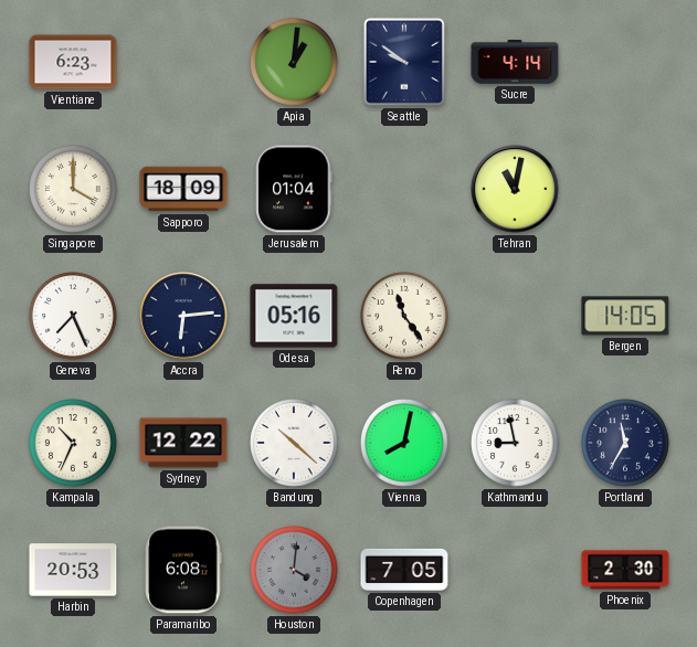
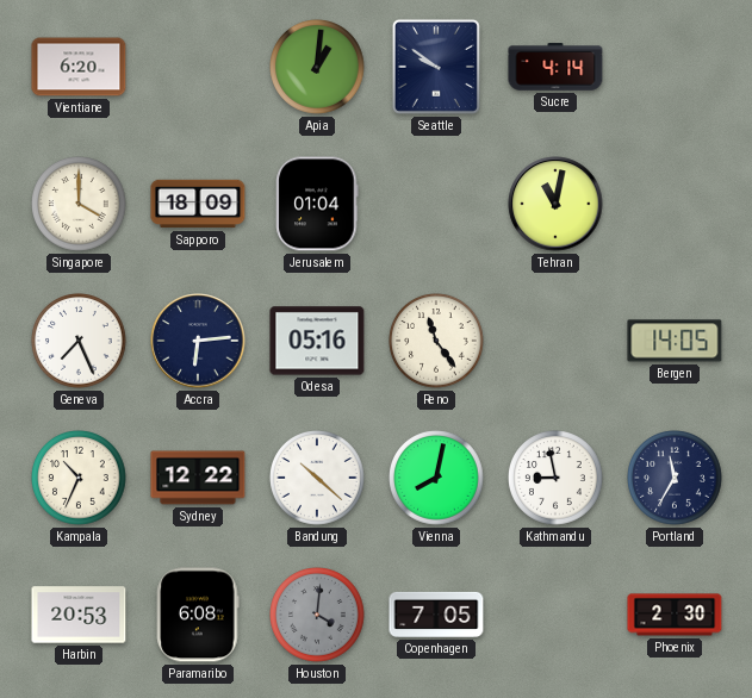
Vientiane: 6:23 -> 6:20
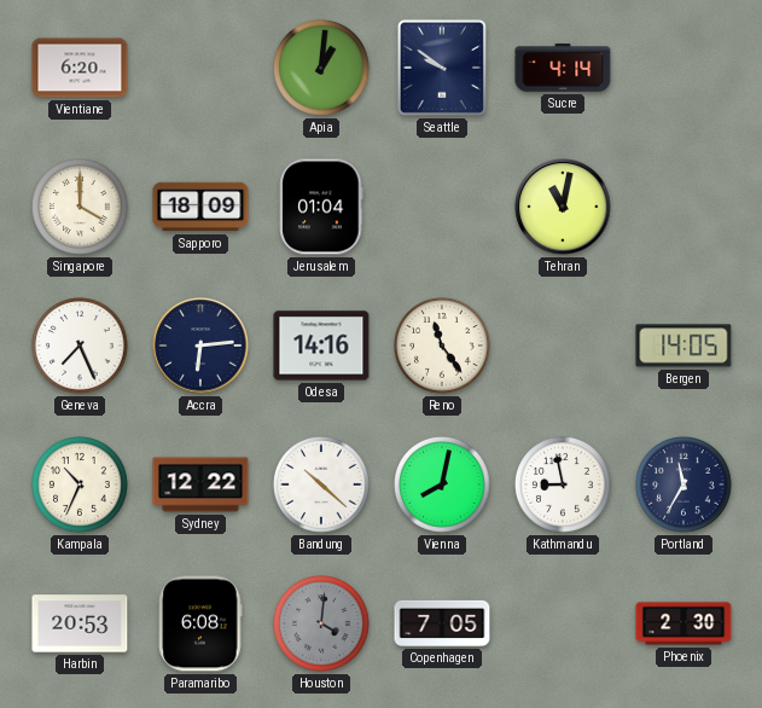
Odesa: 05:16 -> 14:16
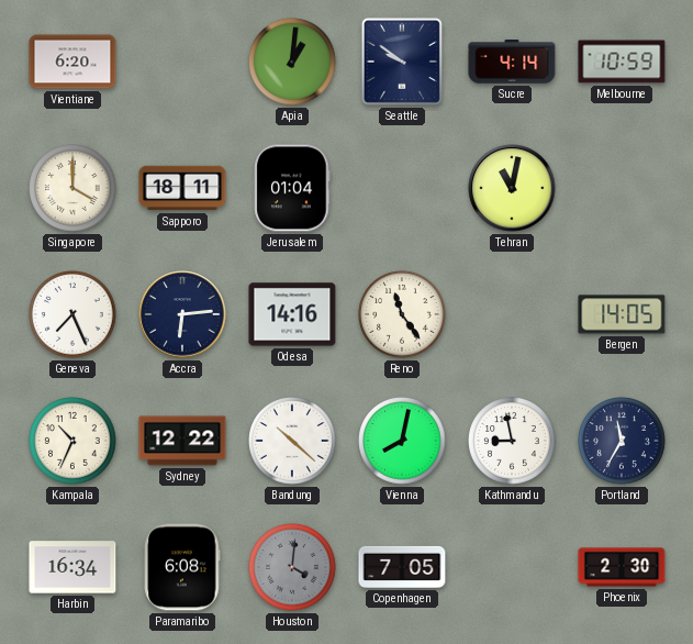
Melbourne: none -> 10:59
Sapporo: 18:09 -> 18:11
Harbin: 20:53 -> 16:34
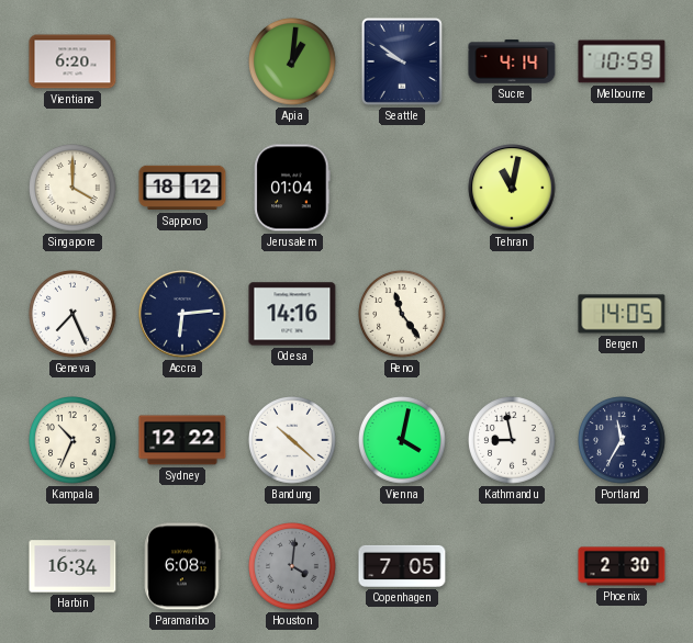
Sapporo: 18:11 -> 18:12
Vienna: 8:02 -> 4:02
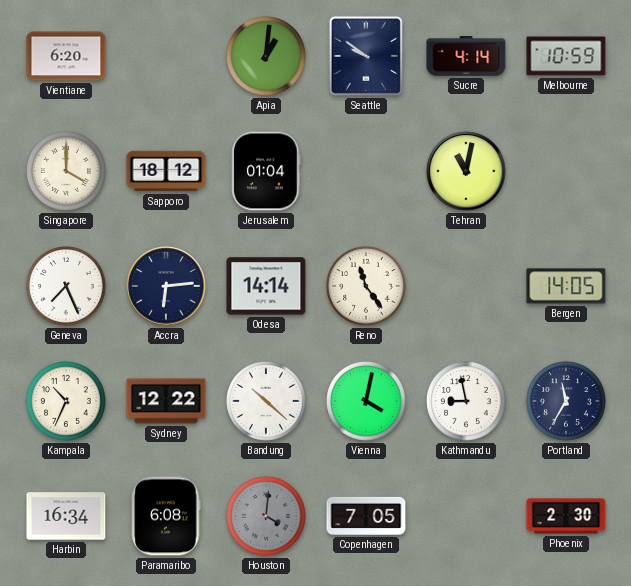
Odesa: 14:16 -> 14:14
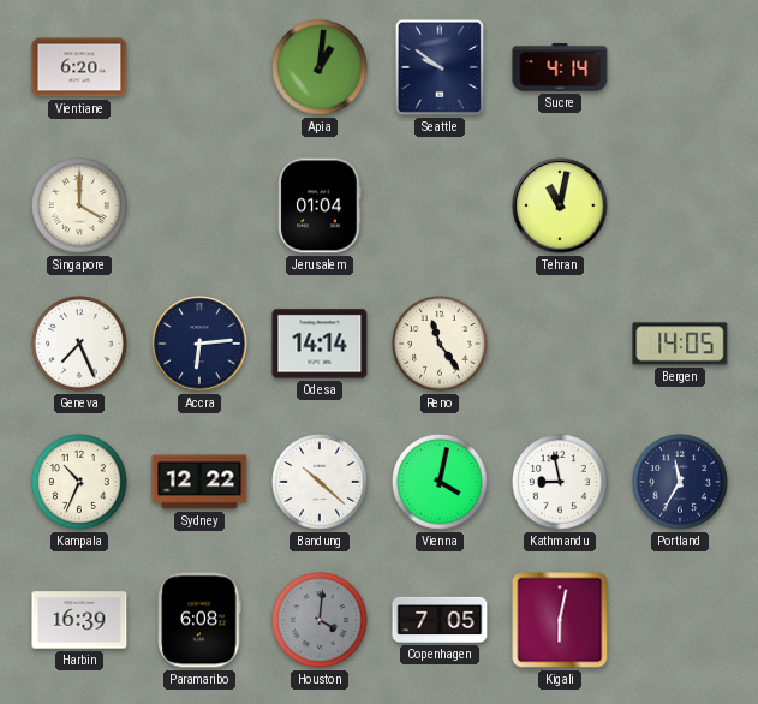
Melbourne: 10:59 -> none
Sapporo: 18:12 -> none
Harbin: 16:34 -> 16:39
Kigali: none -> 6:02
Phoenix: 2:30 -> none
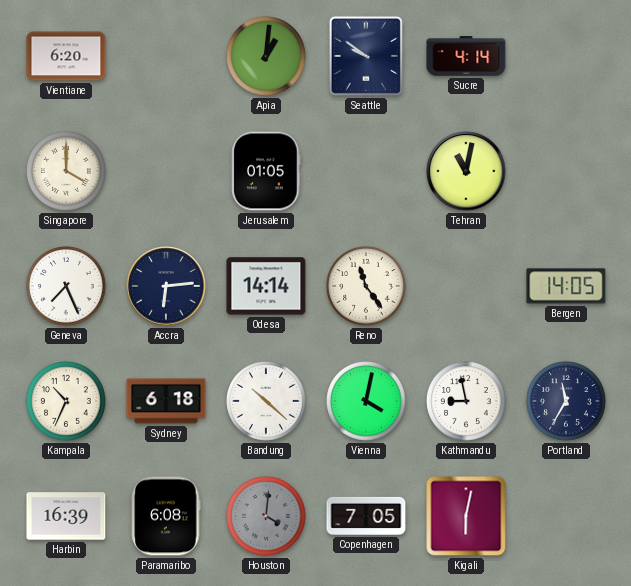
Jerusalem: 01:04 -> 01:05
Sydney: 12:22 -> 6:18
